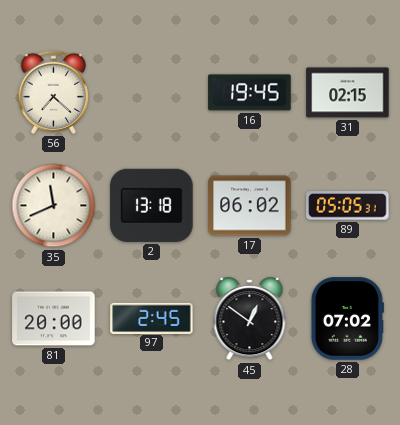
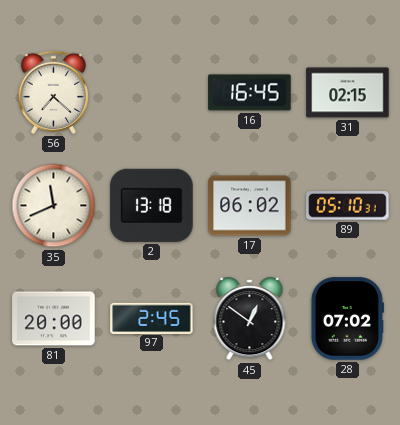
16: 19:45 -> 16:45
89: 05:05 -> 05:10
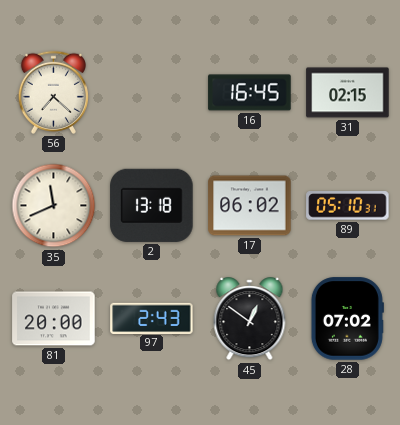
97: 2:45 -> 2:43
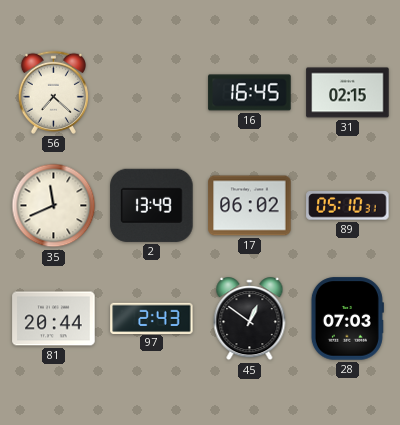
2: 13:18 -> 13:49
81: 20:00 -> 20:44
28: 07:02 -> 07:03
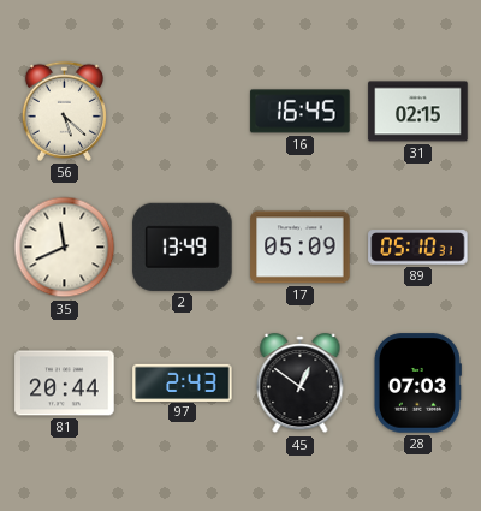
56: 7:22 -> 5:22
17: 06:02 -> 05:09
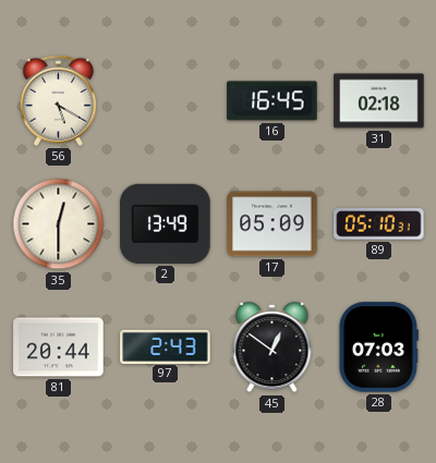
56: 5:22 -> 5:20
31: 02:15 -> 02:18
35: 11:41 -> 12:30
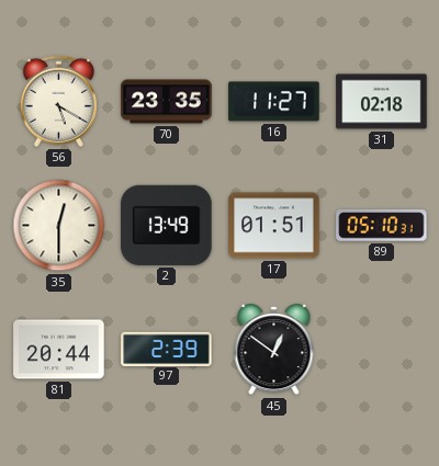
70: none -> 23:35
16: 16:45 -> 11:27
17: 05:09 -> 01:51
97: 2:43 -> 2:39
28: 07:03 -> none
